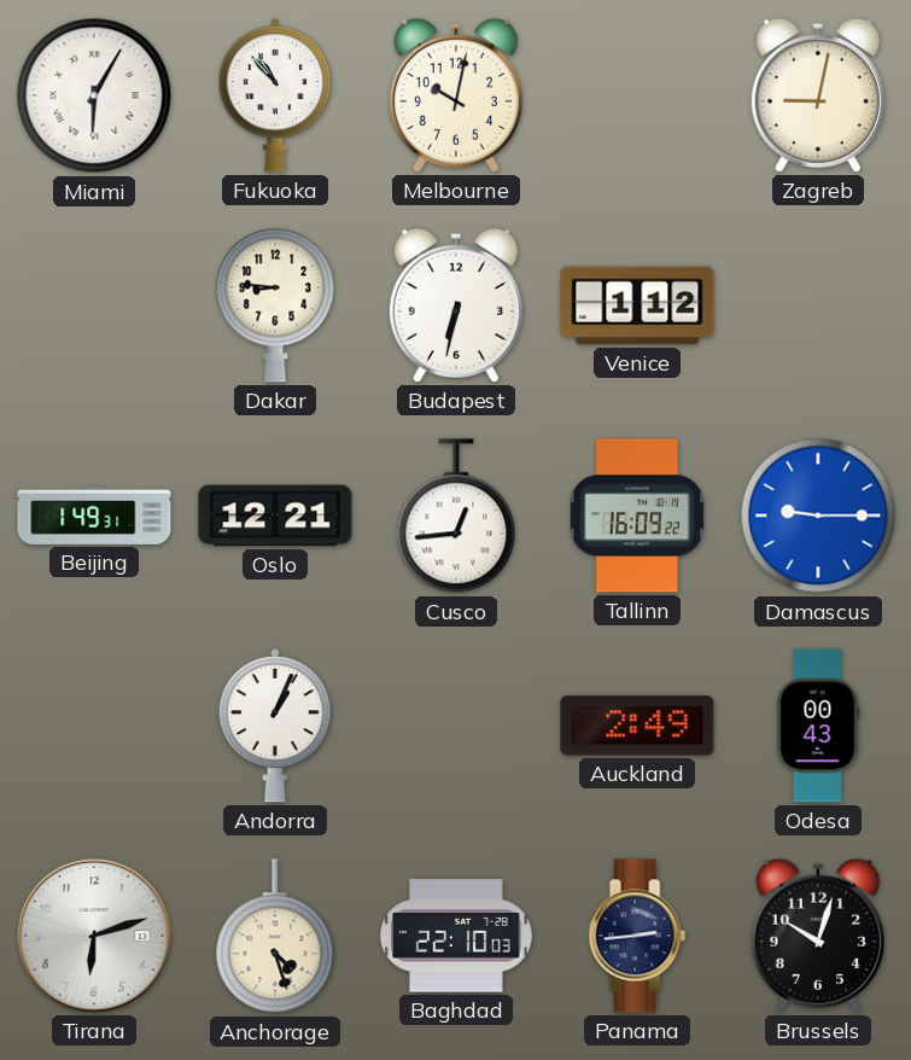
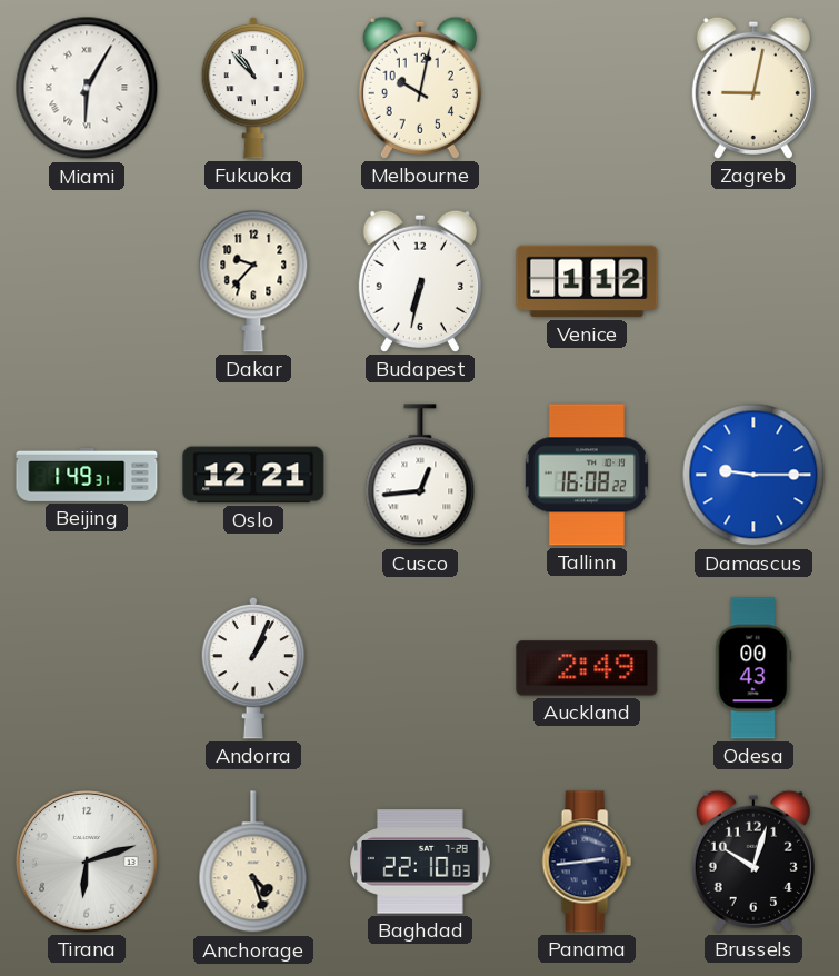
Dakar: 8:46 -> 9:37
Tallinn: 16:09 -> 16:08
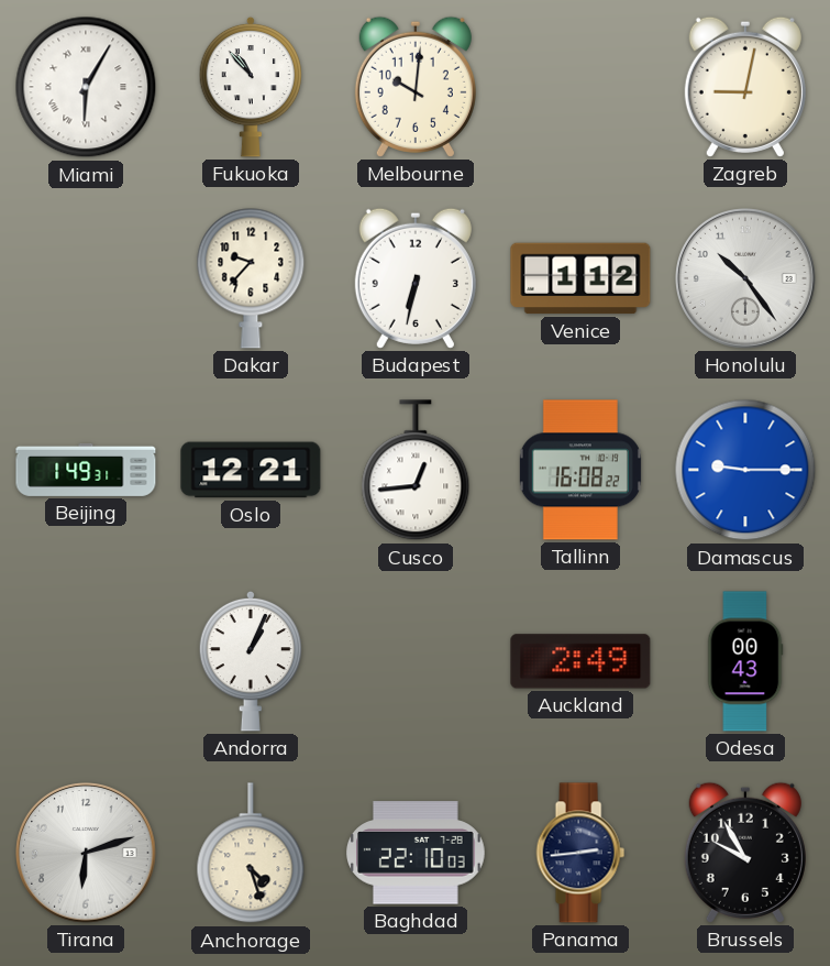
Melbourne: 10:02 -> 10:01
Honolulu: none -> 10:24
Brussels: 10:03 -> 9:55
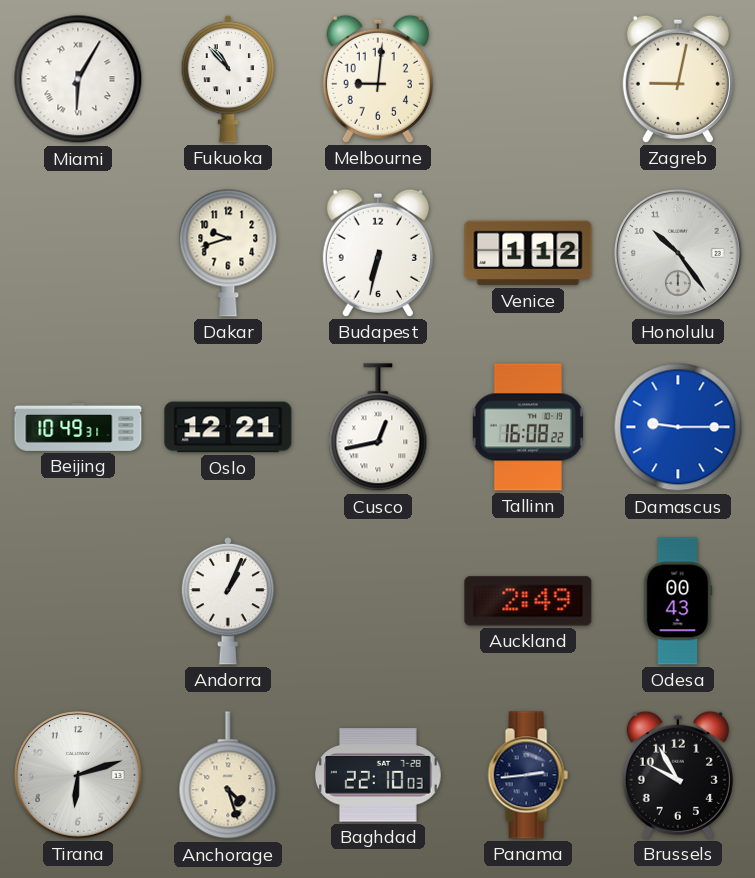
Melbourne: 10:01 -> 9:01
Dakar: 9:37 -> 9:42
Beijing: 1:49 -> 10:49
Cusco: 12:44 -> 12:43
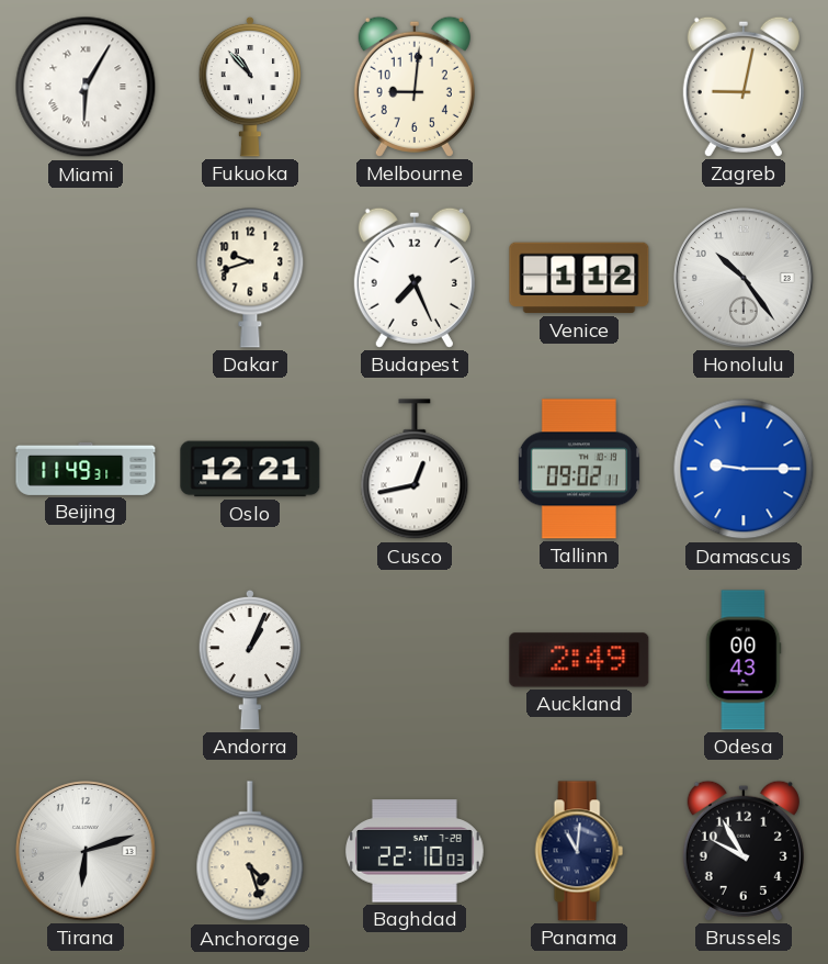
Budapest: 6:32 -> 7:26
Beijing: 10:49 -> 11:49
Tallinn: 16:08 -> 09:02
Panama: 2:44 -> 11:01
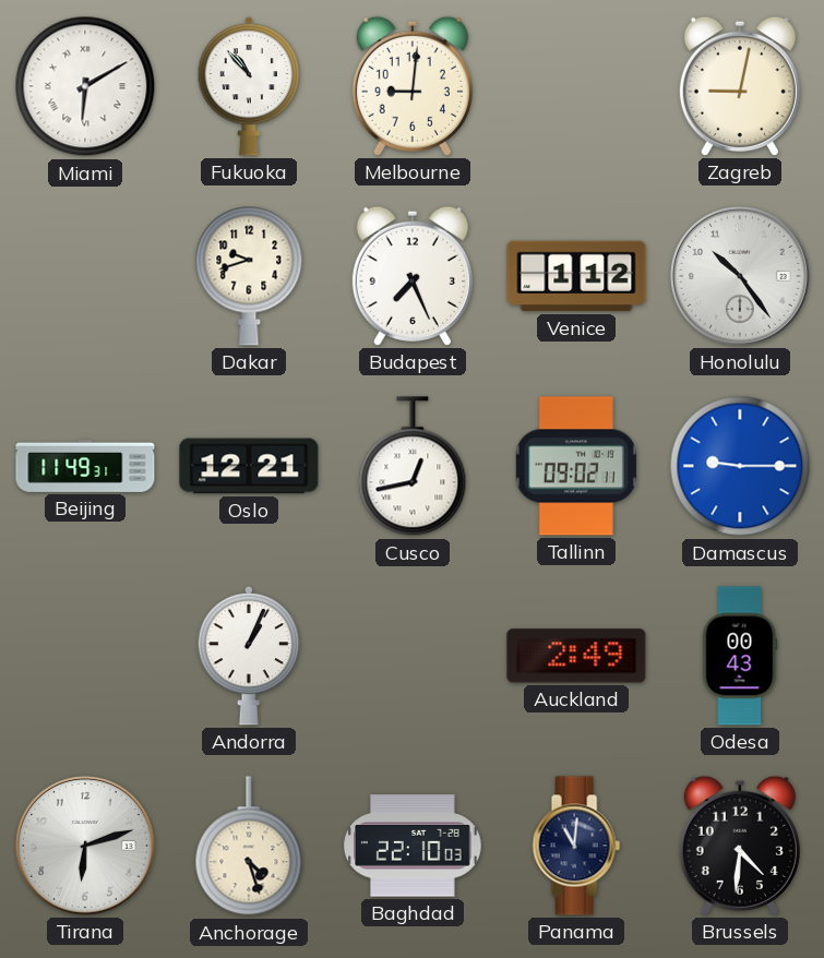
Miami: 6:05 -> 6:10
Brussels: 9:55 -> 4:31
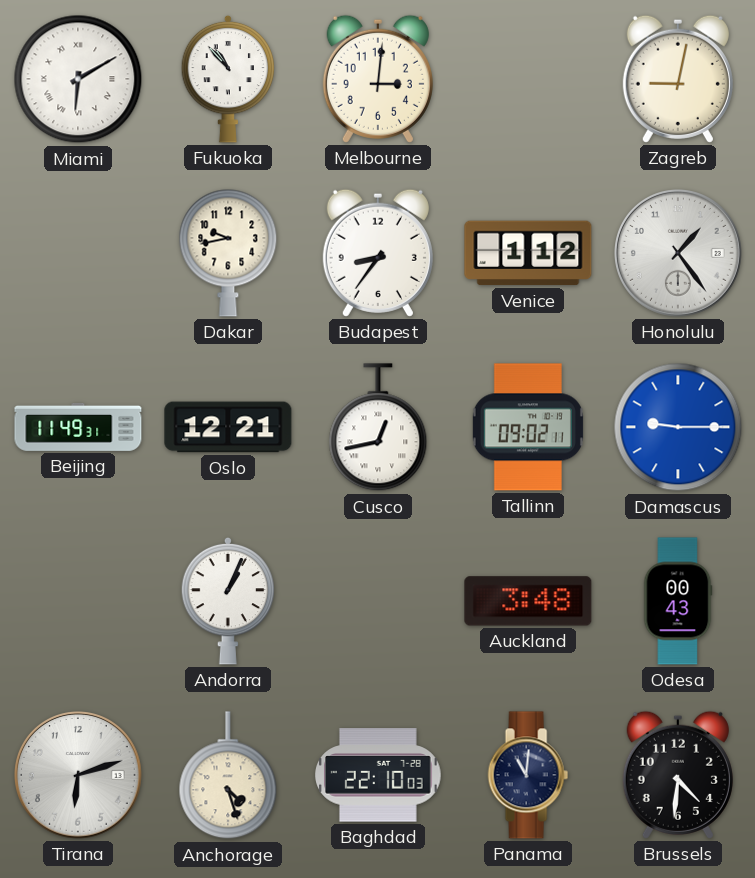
Melbourne: 9:01 -> 3:01
Dakar: 9:42 -> 9:43
Budapest: 7:26 -> 8:36
Honolulu: 10:24 -> 1:24
Auckland: 2:49 -> 3:48
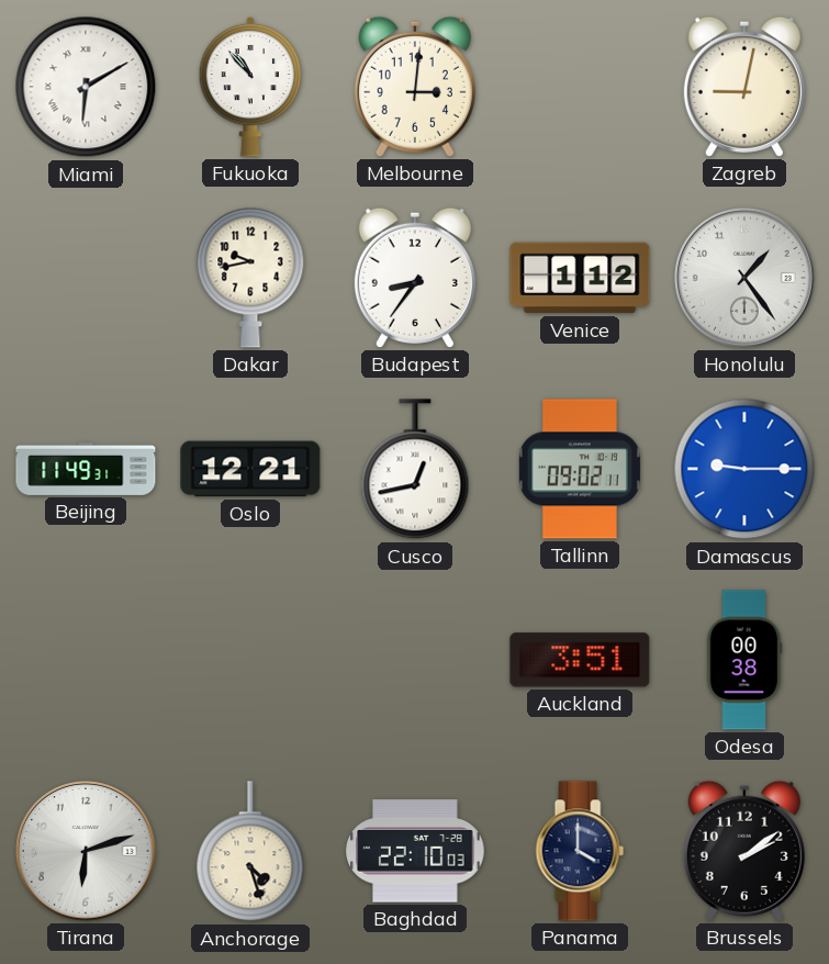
Andorra: 1:04 -> none
Auckland: 3:48 -> 3:51
Odesa: 00:43 -> 00:38
Panama: 11:01 -> 4:00
Brussels: 4:31 -> 2:09
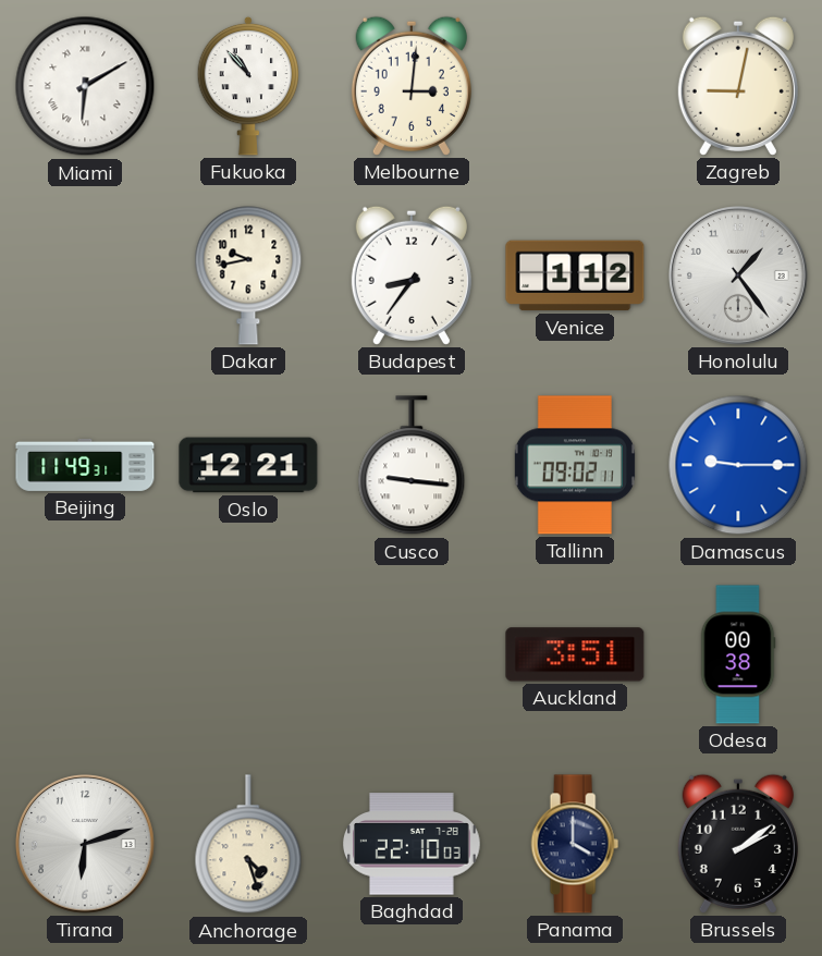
Cusco: 12:43 -> 9:16
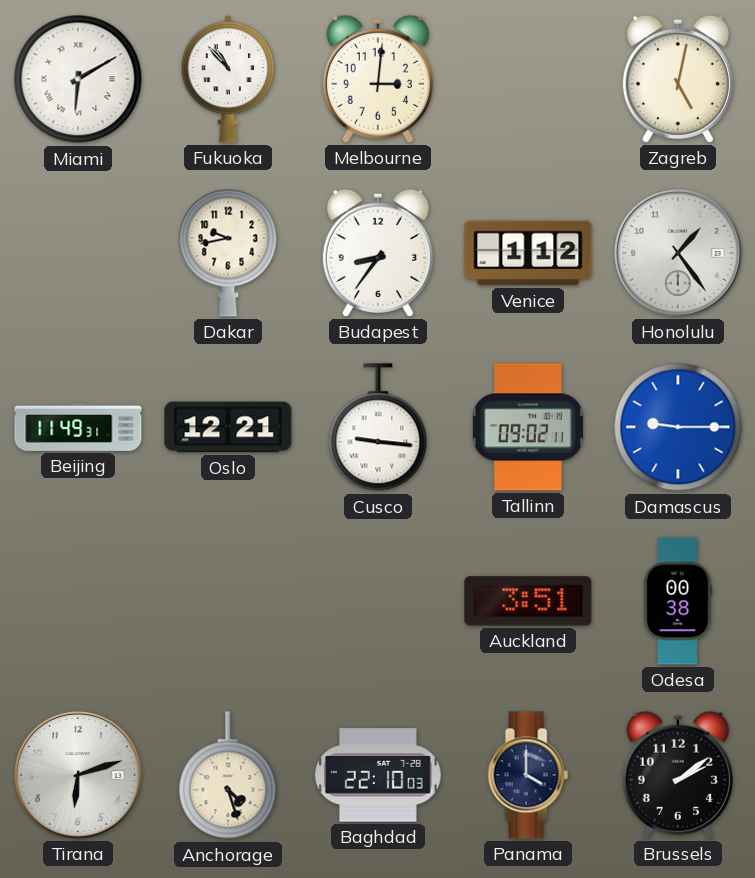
Zagreb: 9:02 -> 5:02
